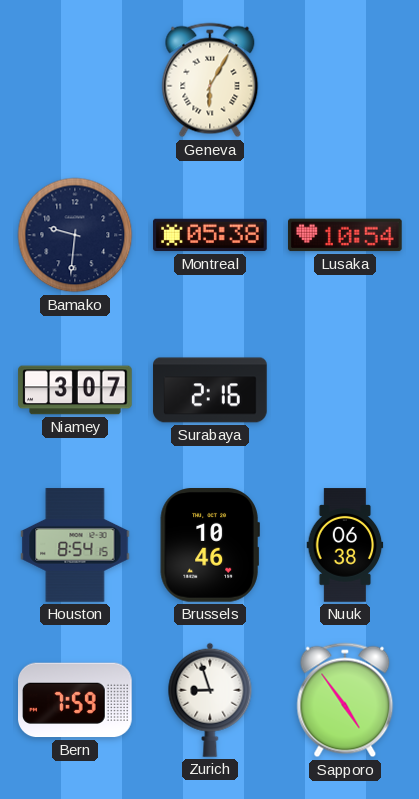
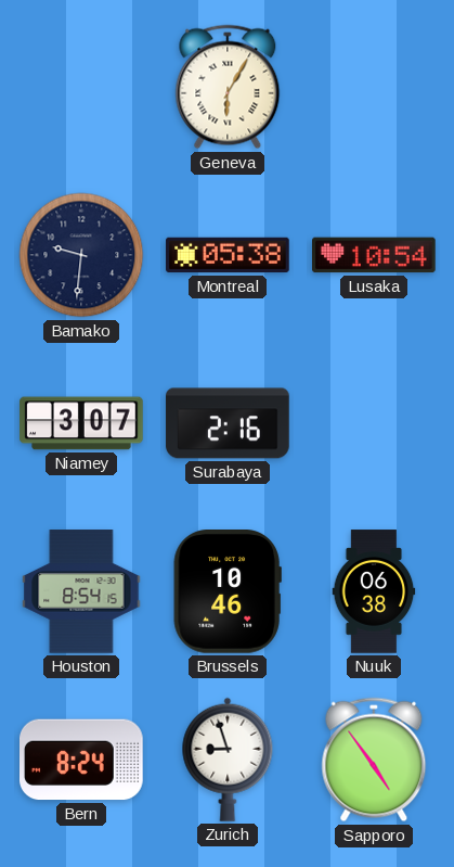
Bern: 7:59 -> 8:24
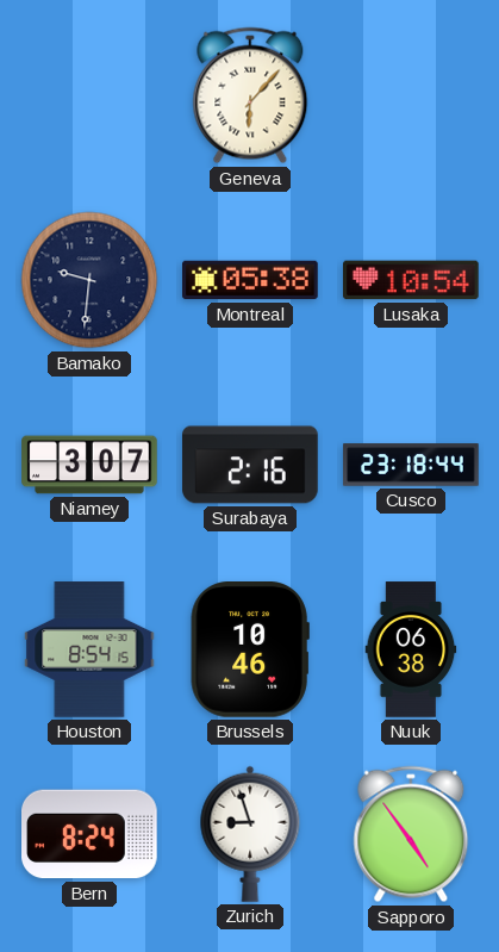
Geneva: 6:05 -> 6:07
Cusco: none -> 23:18
